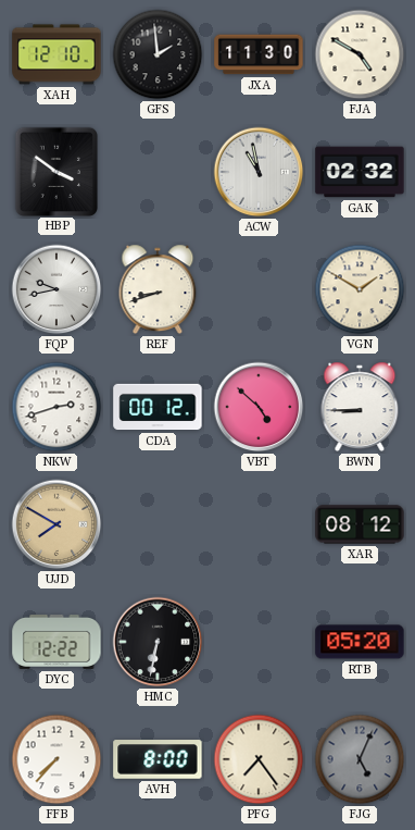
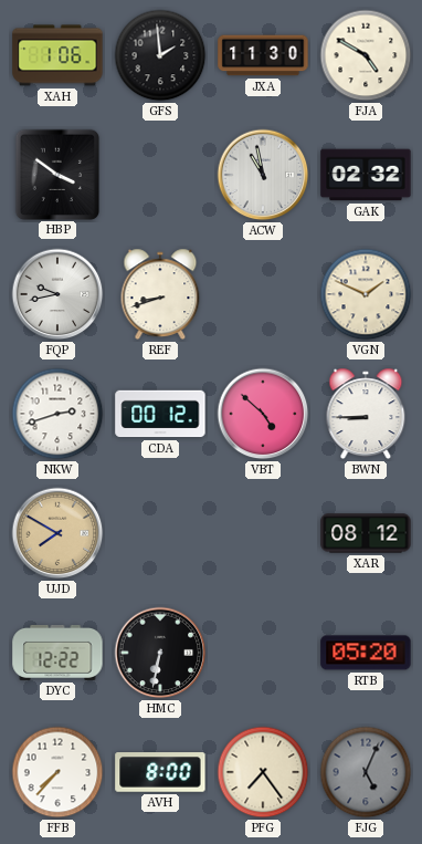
XAH: 12:10 -> 1:06
VGN: 1:50 -> 1:49
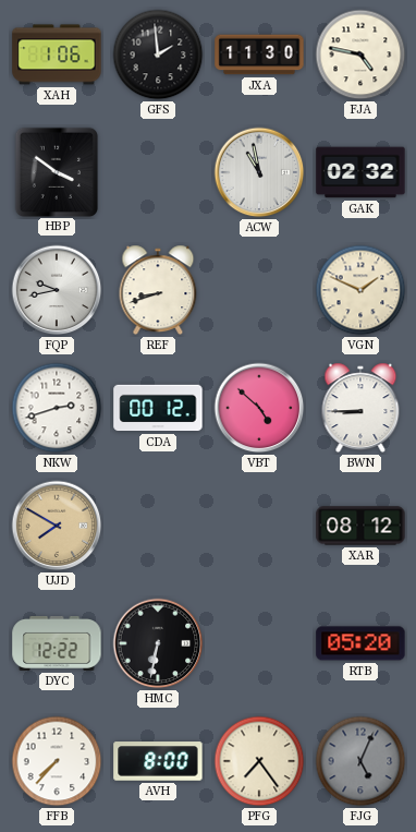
FJA: 4:50 -> 4:47
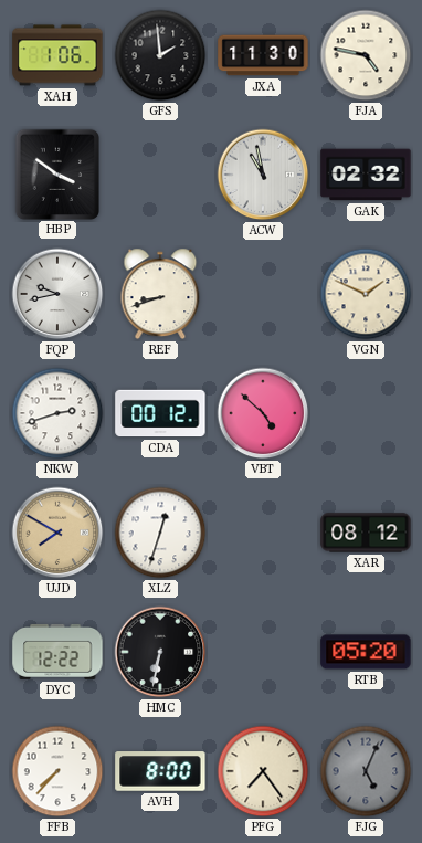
BWN: 8:45 -> none
XLZ: none -> 12:33
